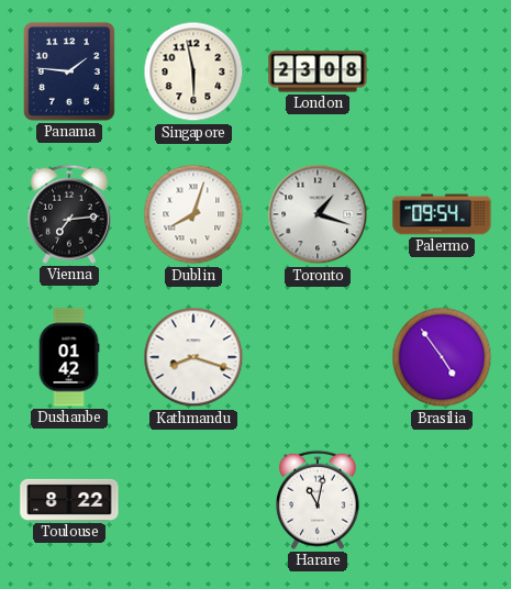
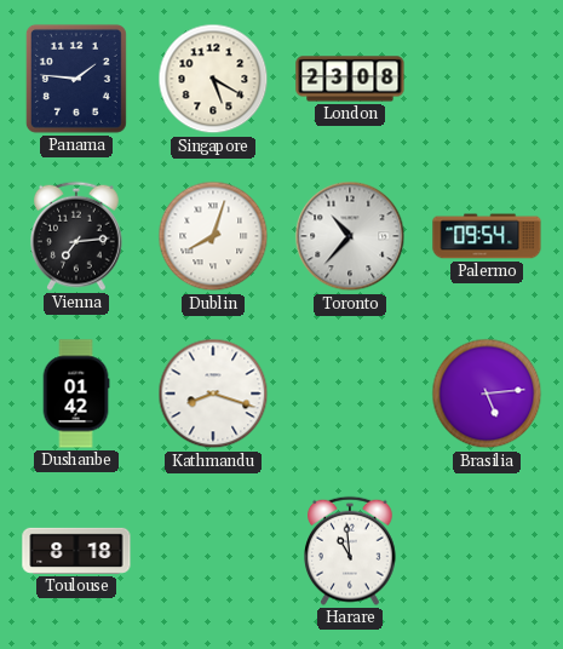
Singapore: 5:58 -> 5:20
Toronto: 1:18 -> 10:37
Brasilia: 4:54 -> 5:14
Toulouse: 8:22 -> 8:18
Harare: 11:02 -> 10:59
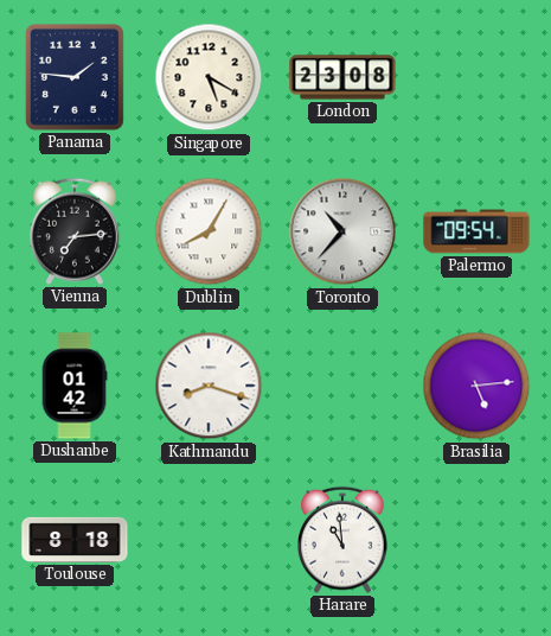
Dublin: 8:03 -> 8:05
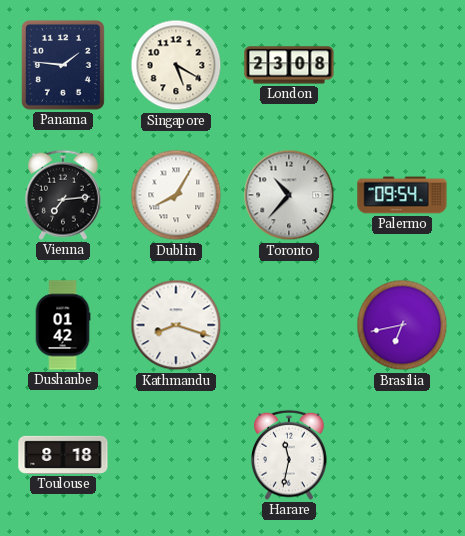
Brasilia: 5:14 -> 6:43
Harare: 10:59 -> 11:32
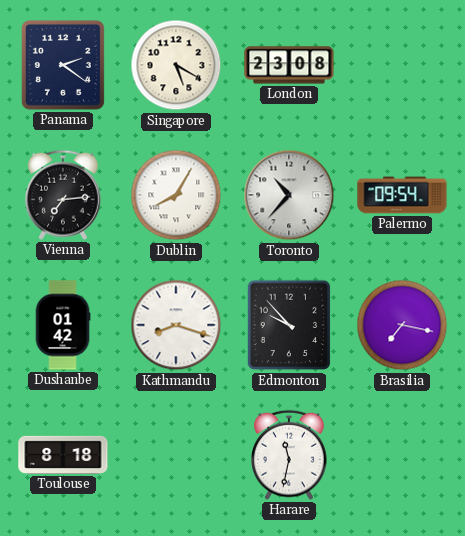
Panama: 1:46 -> 2:21
Edmonton: none -> 9:53
Brasilia: 6:43 -> 7:17
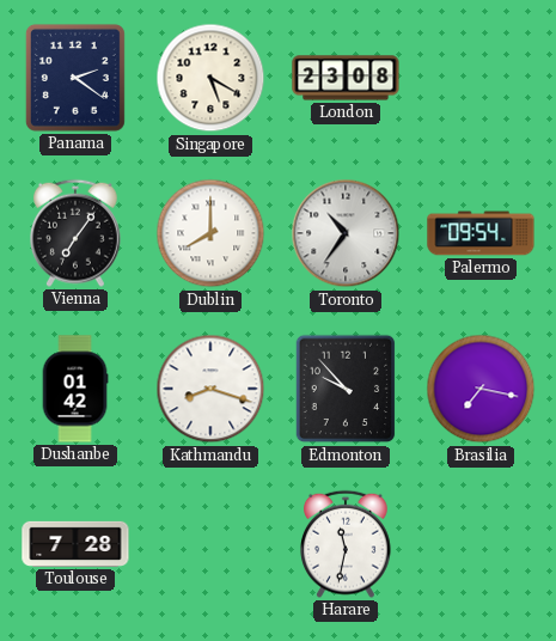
Vienna: 7:14 -> 7:06
Dublin: 8:05 -> 8:00
Toronto: 10:37 -> 10:36
Toulouse: 8:18 -> 7:28
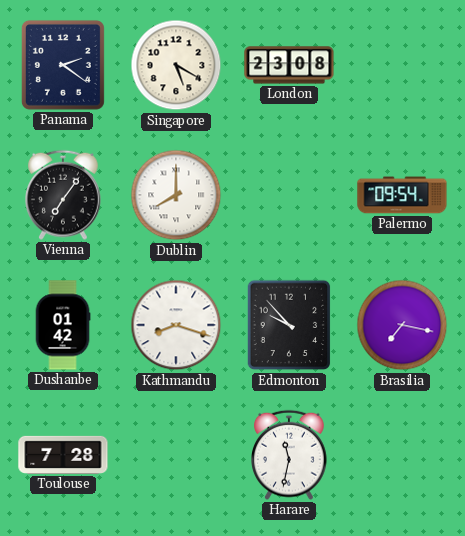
Toronto: 10:36 -> none
